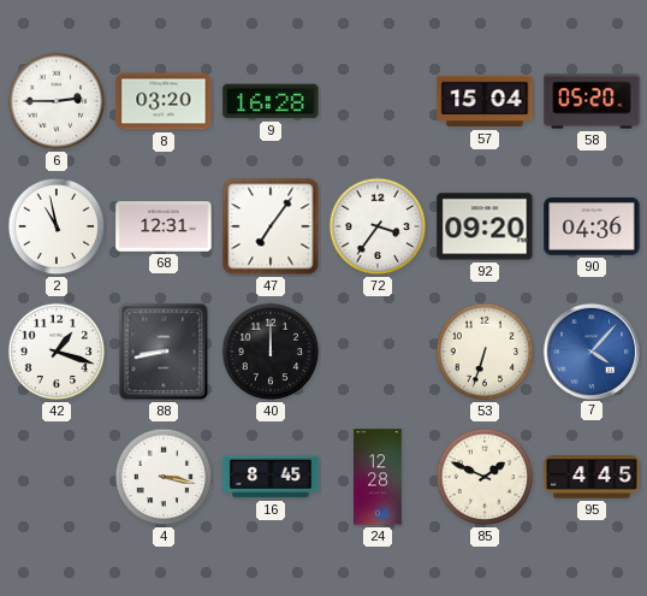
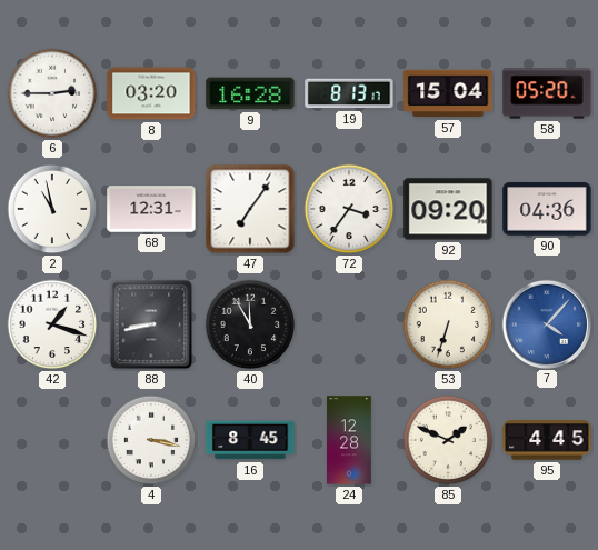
19: none -> 8:13
40: 12:00 -> 11:55
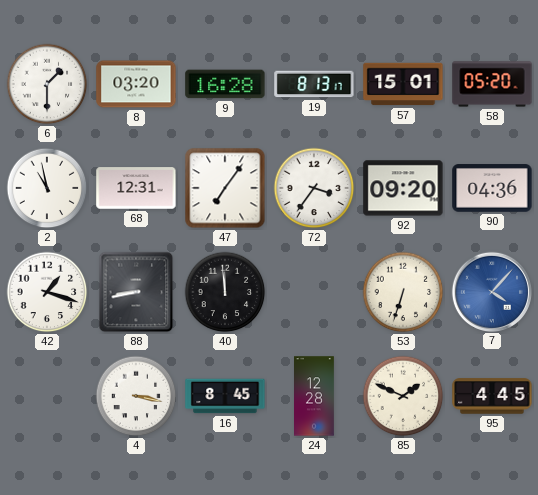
6: 2:45 -> 1:30
57: 15:04 -> 15:01
40: 11:55 -> 11:59
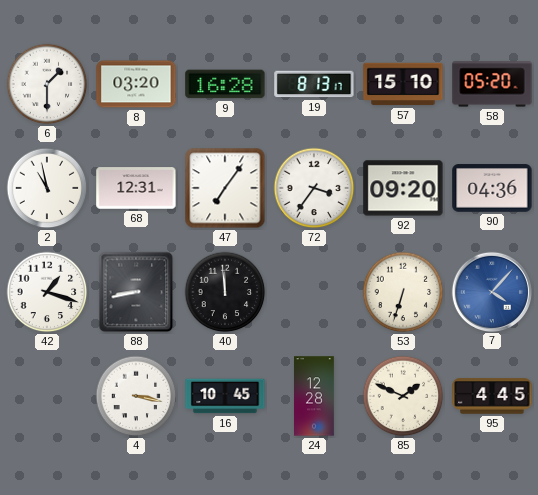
57: 15:01 -> 15:10
16: 8:45 -> 10:45
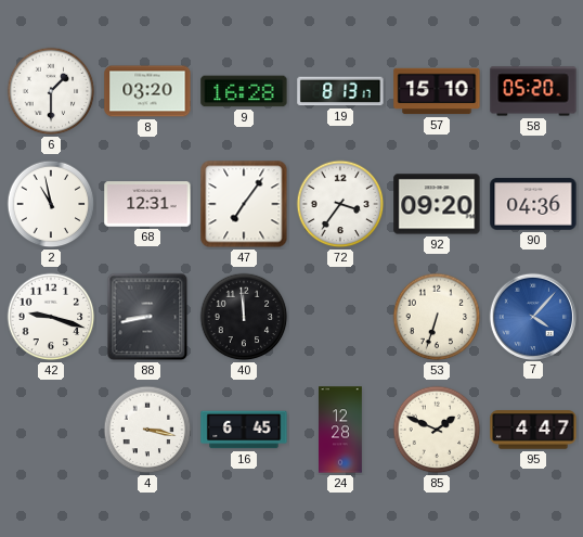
42: 1:18 -> 9:18
16: 10:45 -> 6:45
95: 4:45 -> 4:47
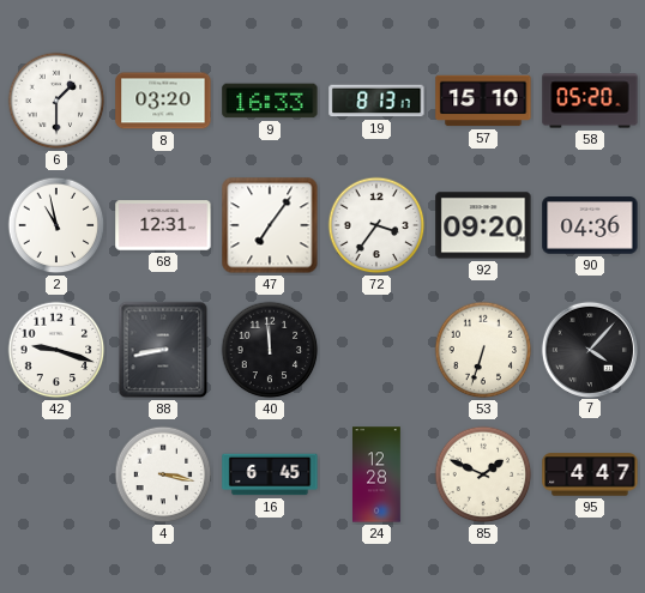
9: 16:28 -> 16:33
7 dial: blue -> black
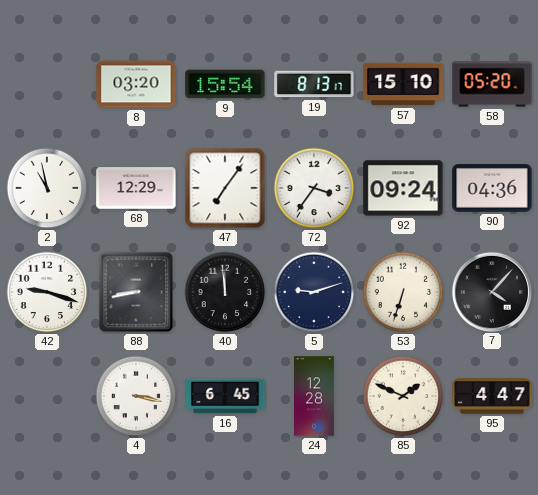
6: 1:30 -> none
9: 16:33 -> 15:54
68: 12:31 -> 12:29
92: 09:20 -> 09:24
5: none -> 9:12
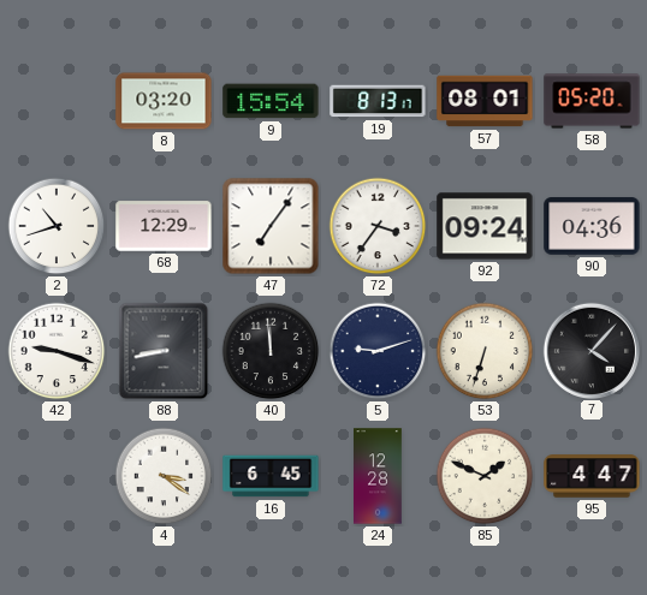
57: 15:10 -> 08:01
2: 10:58 -> 10:42
4: 3:17 -> 3:21
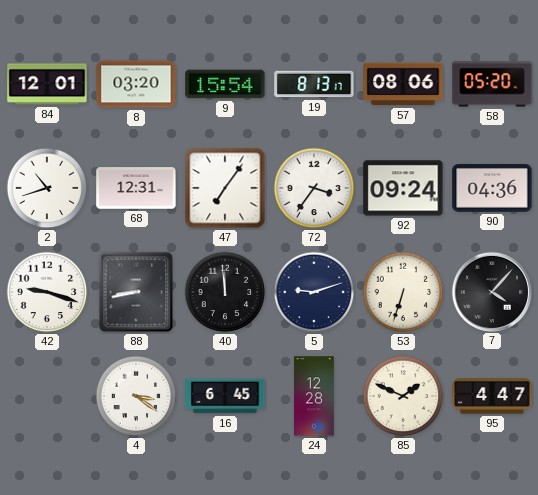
84: none -> 12:01
57: 08:01 -> 08:06
68: 12:29 -> 12:31
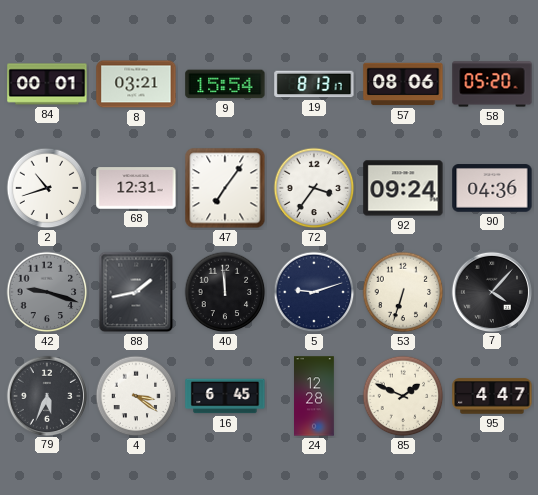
84: 12:01 -> 00:01
8: 03:20 -> 03:21
42 dial: white -> grey
88: 8:43 -> 1:43
79: none -> 5:34
